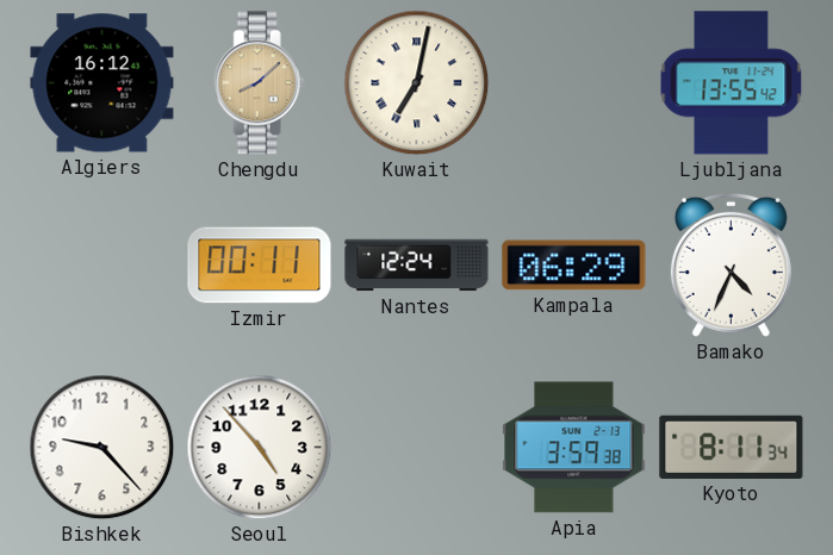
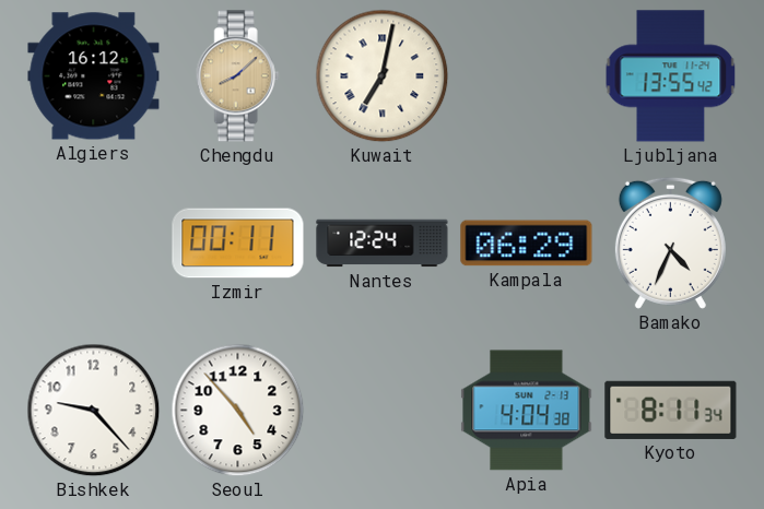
Apia: 3:59 -> 4:04
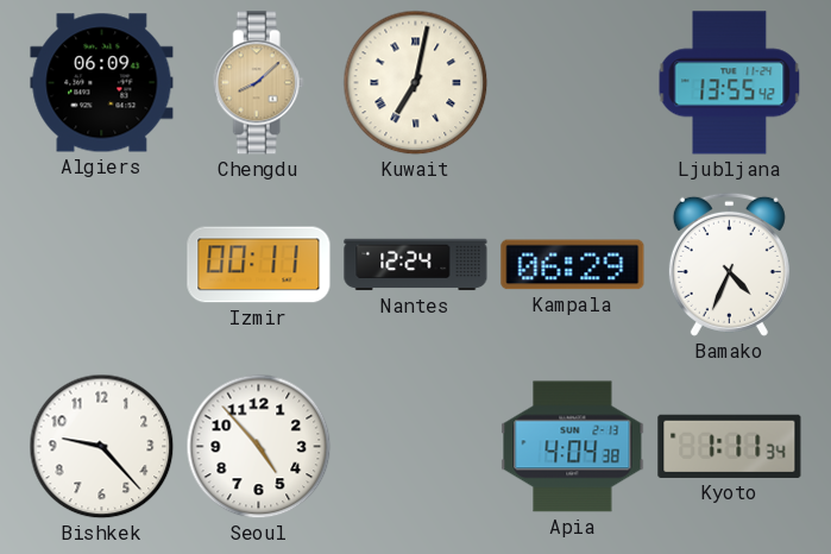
Algiers: 16:12 -> 06:09
Kyoto: 8:11 -> 1:11
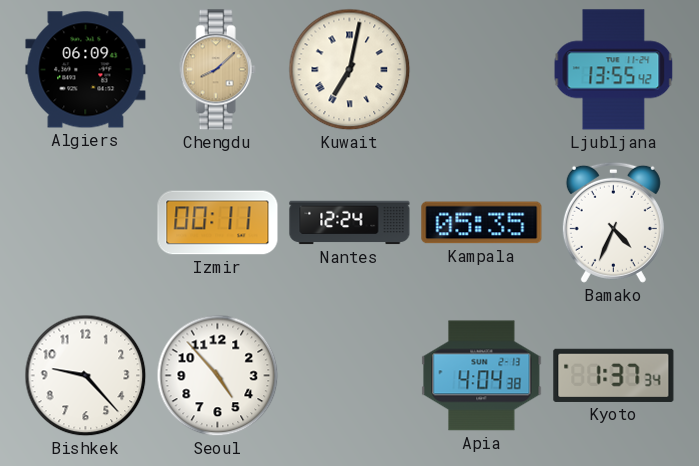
Kampala: 06:29 -> 05:35
Kyoto: 1:11 -> 1:37
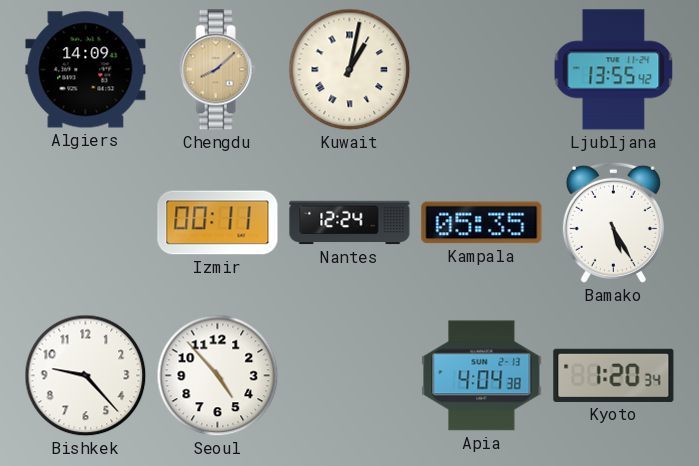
Algiers: 06:09 -> 14:09
Kuwait: 7:02 -> 1:02
Bamako: 4:34 -> 5:25
Kyoto: 1:37 -> 1:20
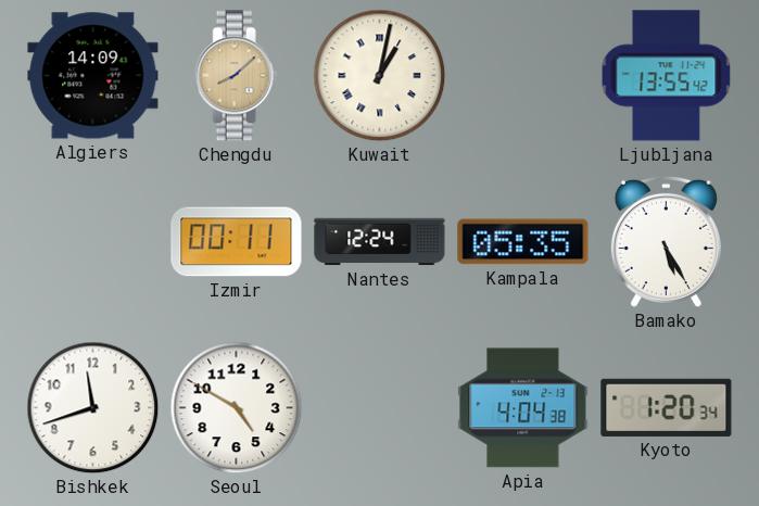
Bishkek: 9:23 -> 11:42
Seoul: 4:53 -> 4:50
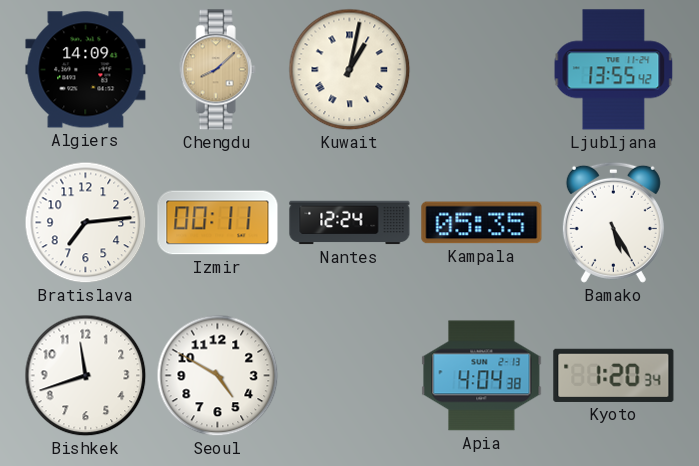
Bratislava: none -> 7:14
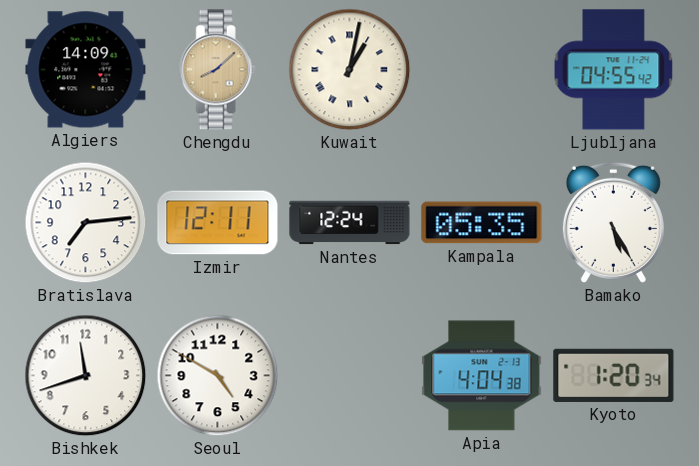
Ljubljana: 13:55 -> 04:55
Izmir: 00:11 -> 12:11
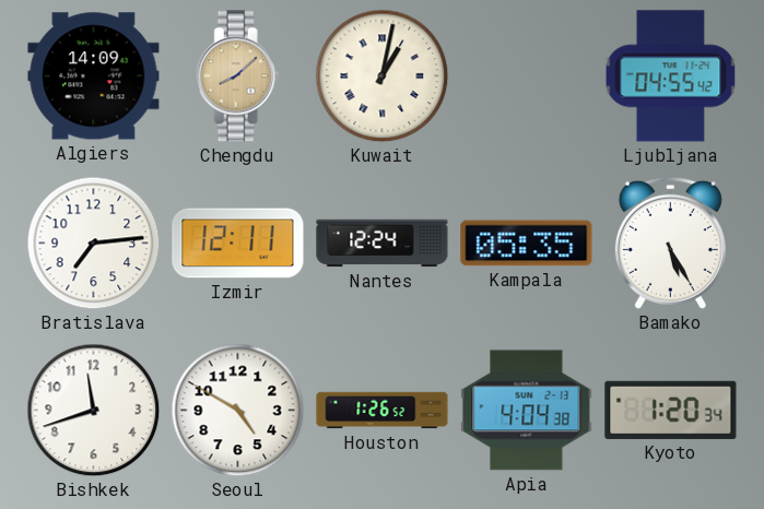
Houston: none -> 1:26
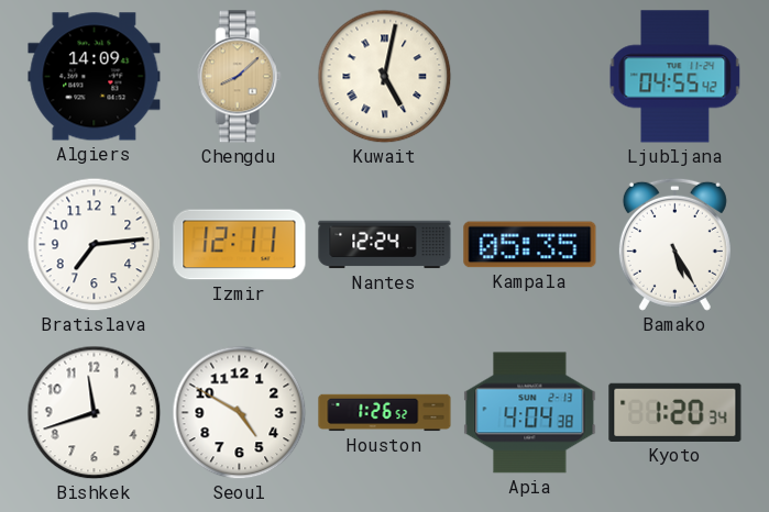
Kuwait: 1:02 -> 5:02
